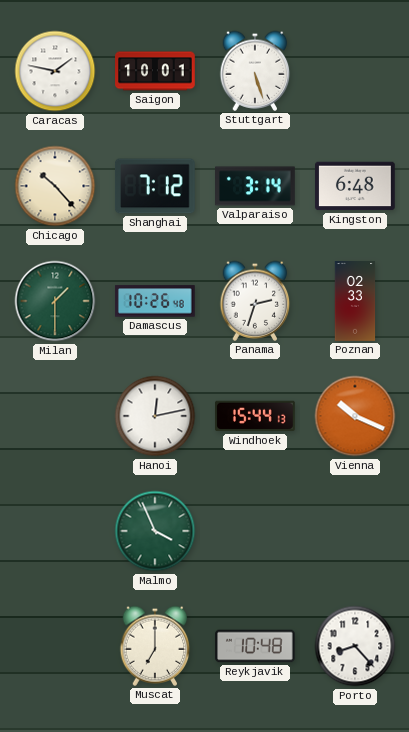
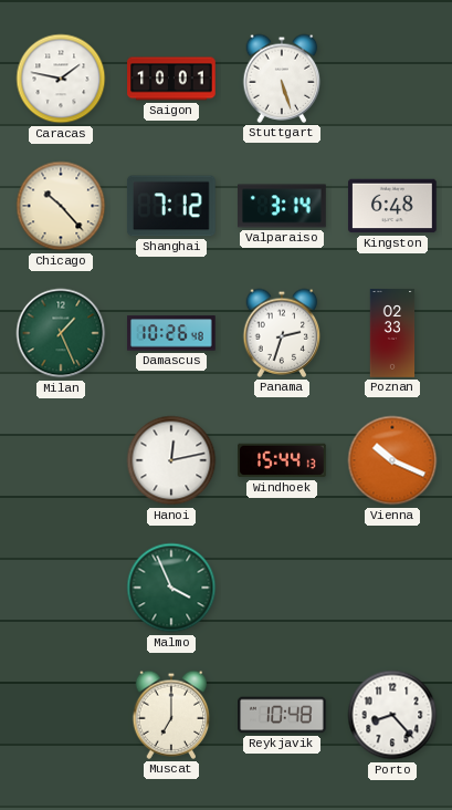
Milan: 1:30 -> 1:26
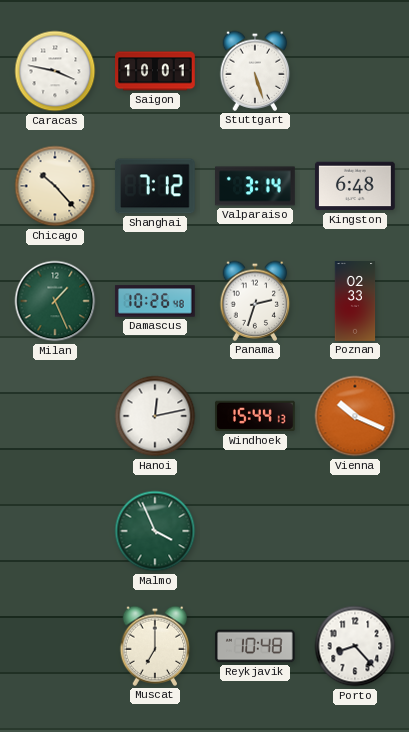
Caracas: 1:47 -> 3:47
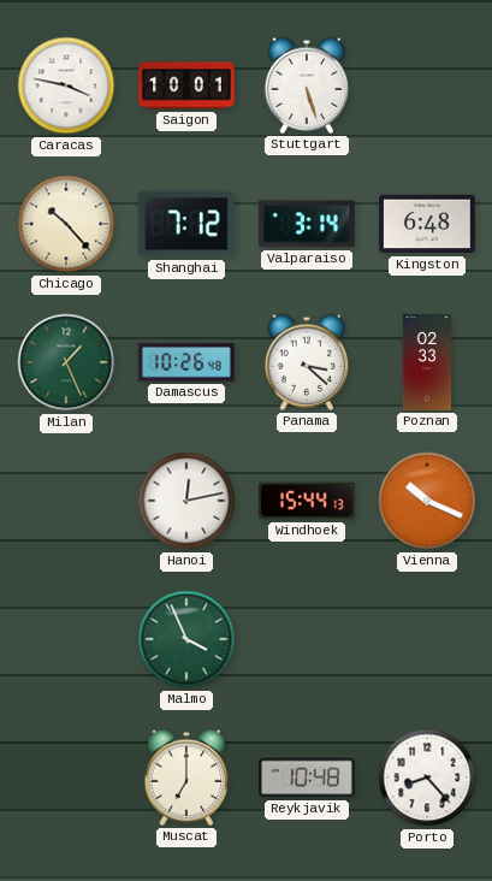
Panama: 2:33 -> 3:22
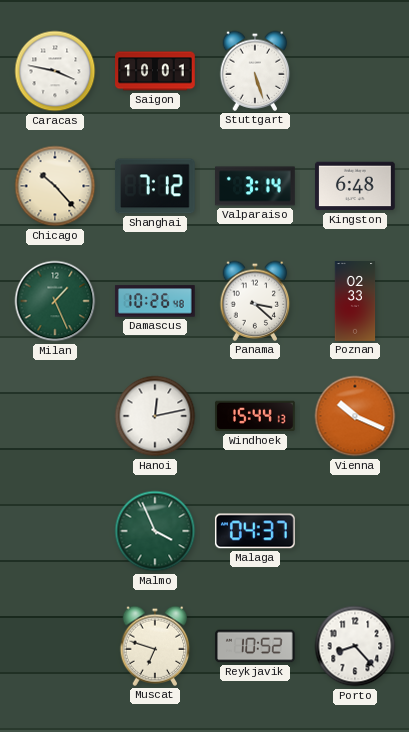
Malaga: none -> 04:37
Muscat: 7:00 -> 6:48
Reykjavik: 10:48 -> 10:52
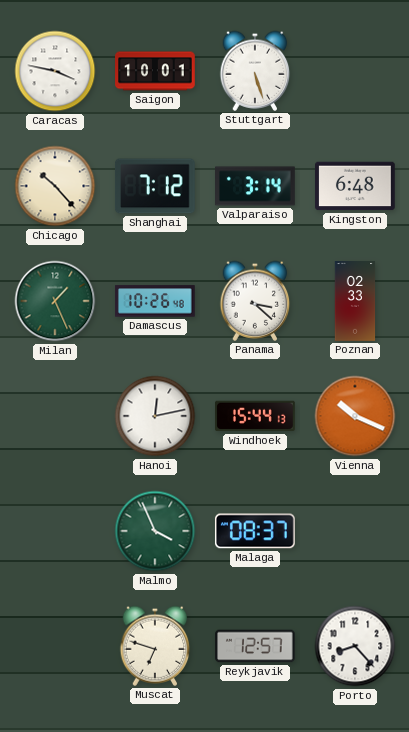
Malaga: 04:37 -> 08:37
Reykjavik: 10:52 -> 12:57
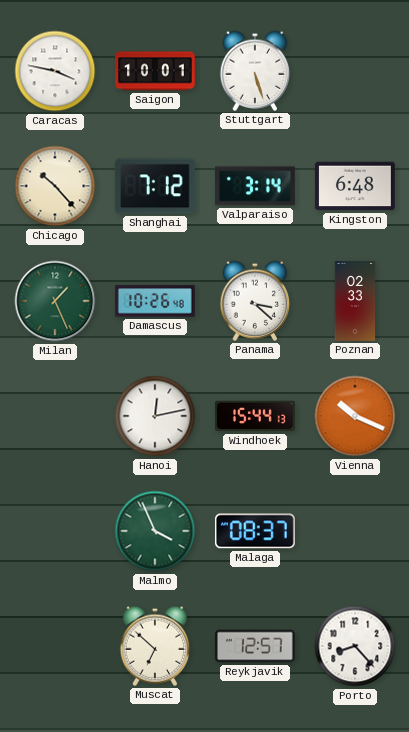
Muscat: 6:48 -> 6:52
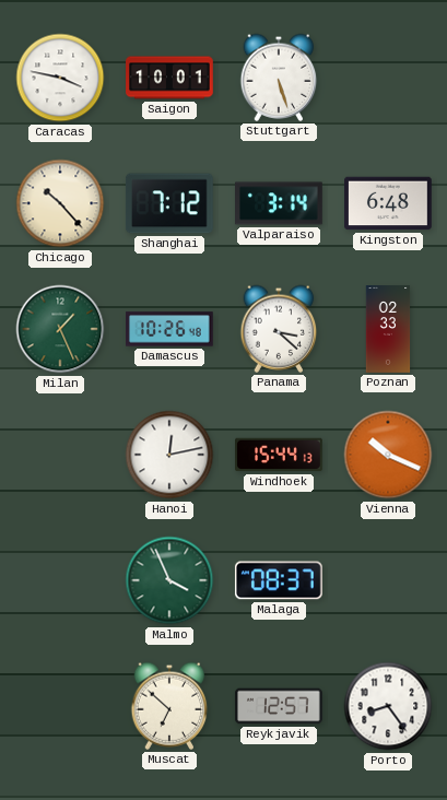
Porto: 8:23 -> 8:24
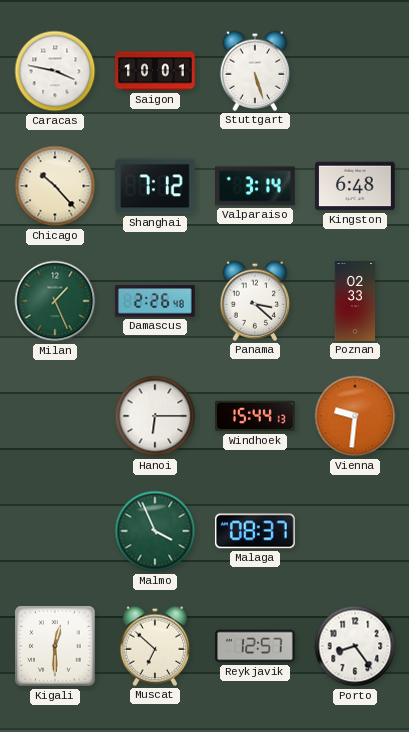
Damascus: 10:26 -> 2:26
Hanoi: 12:13 -> 6:15
Vienna: 10:19 -> 9:31
Kigali: none -> 12:30
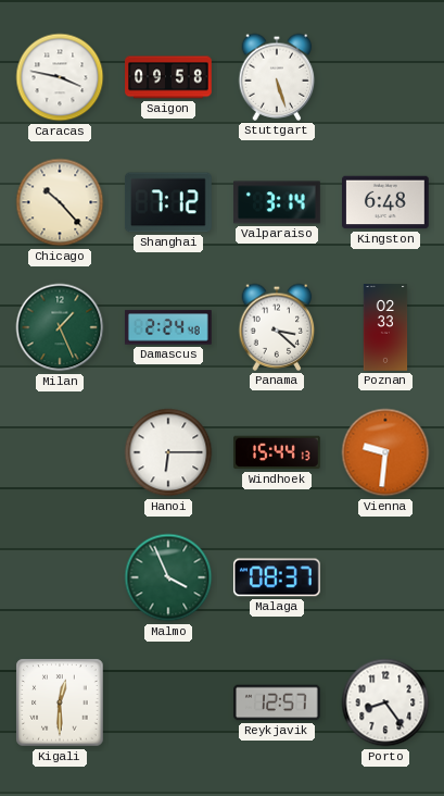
Saigon: 10:01 -> 09:58
Damascus: 2:26 -> 2:24
Muscat: 6:52 -> none
